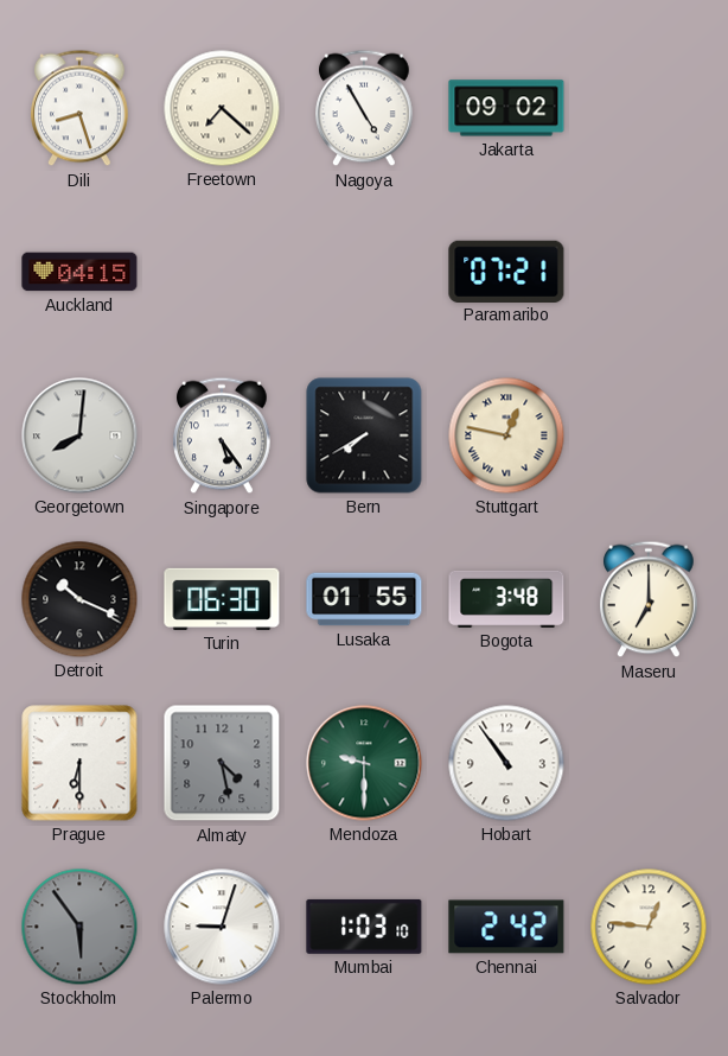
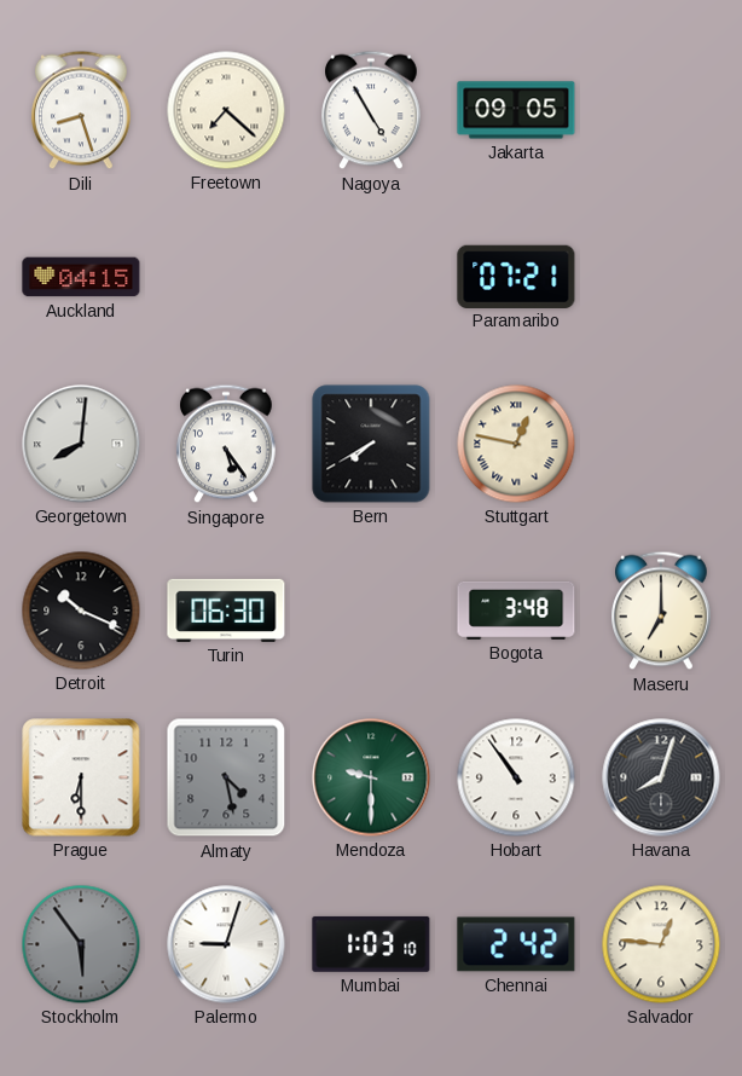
Jakarta: 09:02 -> 09:05
Lusaka: 01:55 -> none
Havana: none -> 8:03
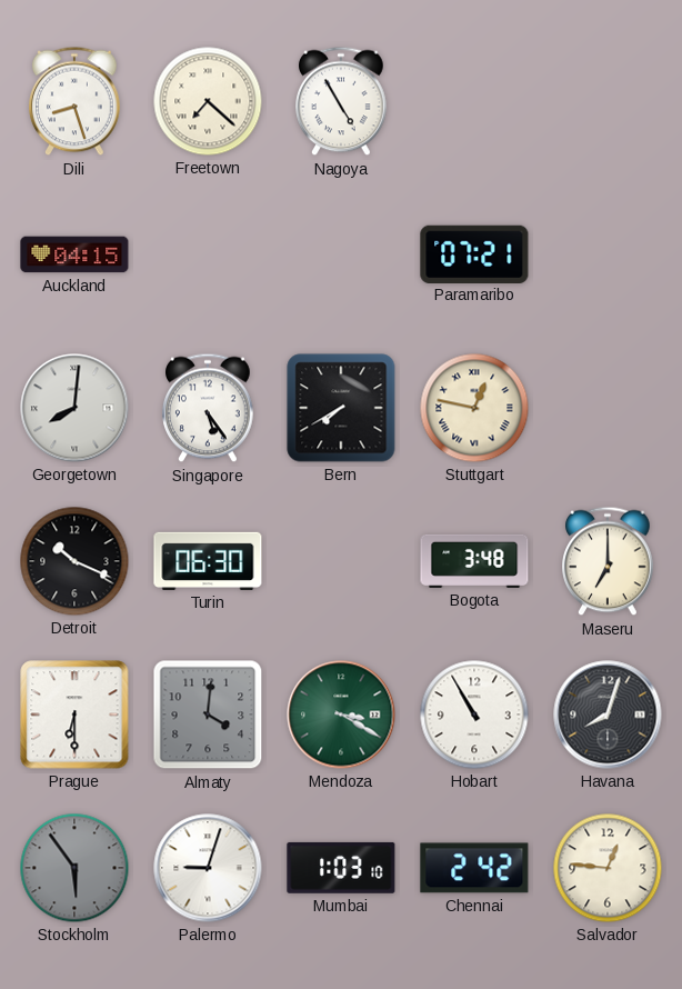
Jakarta: 09:05 -> none
Almaty: 4:28 -> 4:01
Mendoza: 9:30 -> 3:20
Hobart: 10:54 -> 10:55
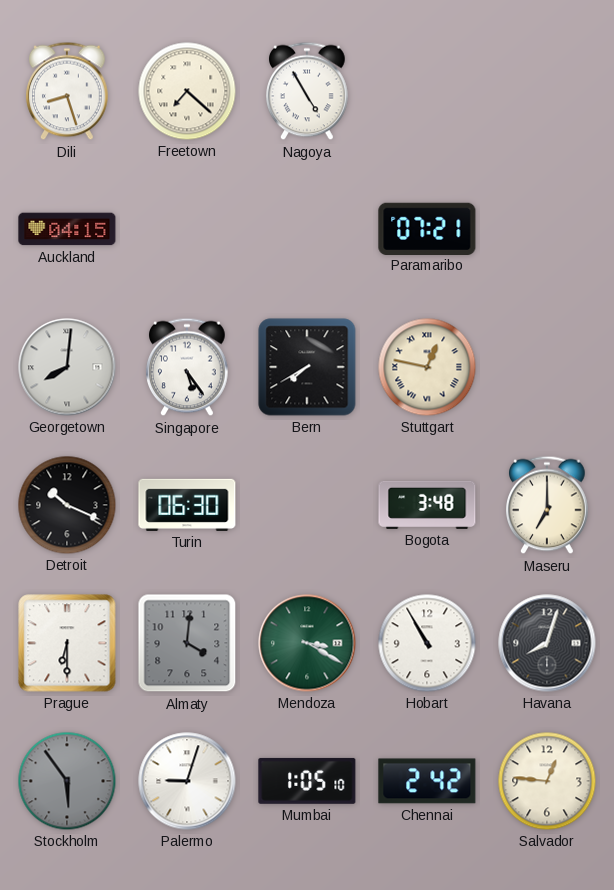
Mumbai: 1:03 -> 1:05
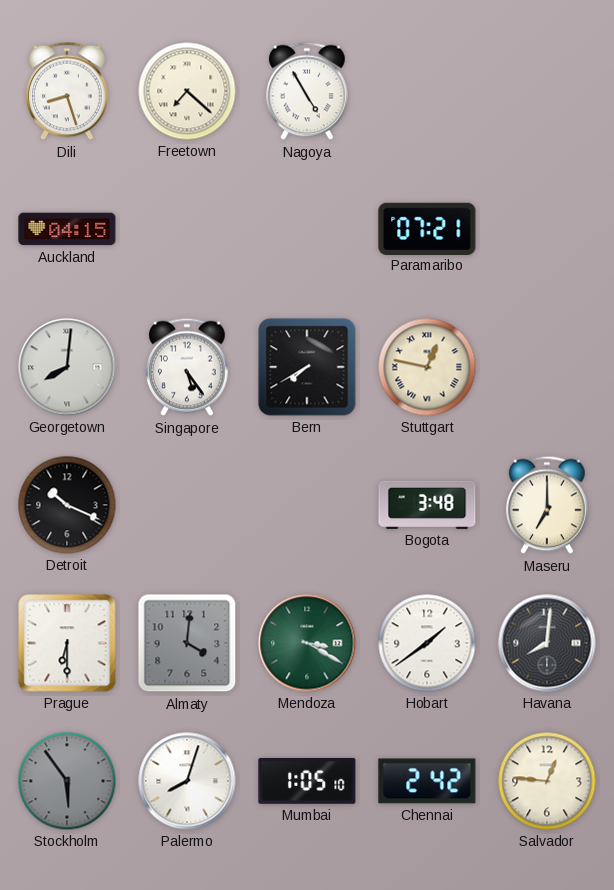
Turin: 06:30 -> none
Hobart: 10:55 -> 1:39
Havana: 8:03 -> 8:01
Palermo: 9:03 -> 8:03
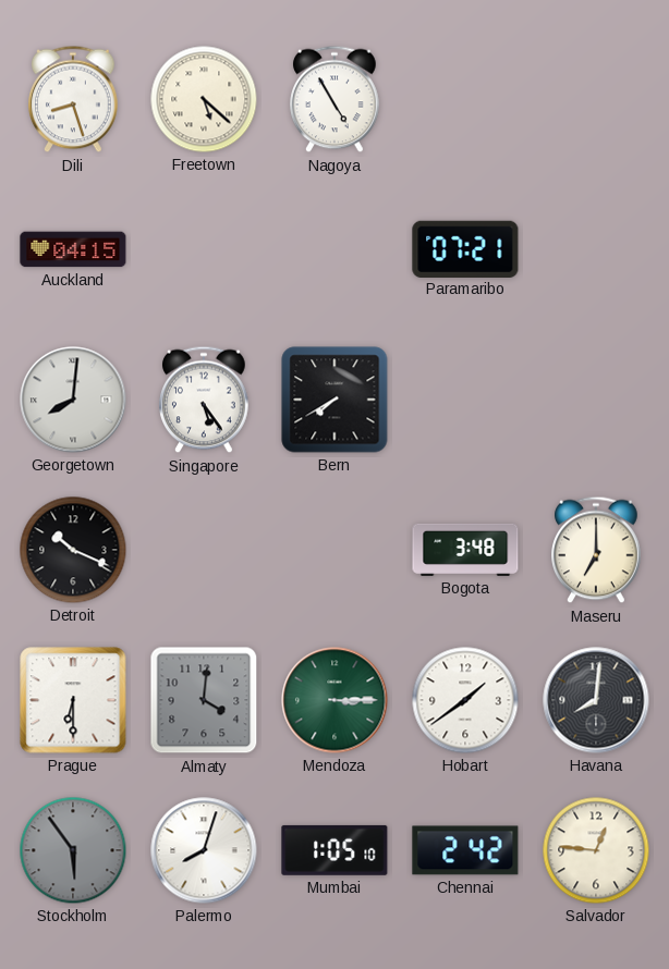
Freetown: 7:22 -> 5:22
Stuttgart: 12:47 -> none
Mendoza: 3:20 -> 3:15
